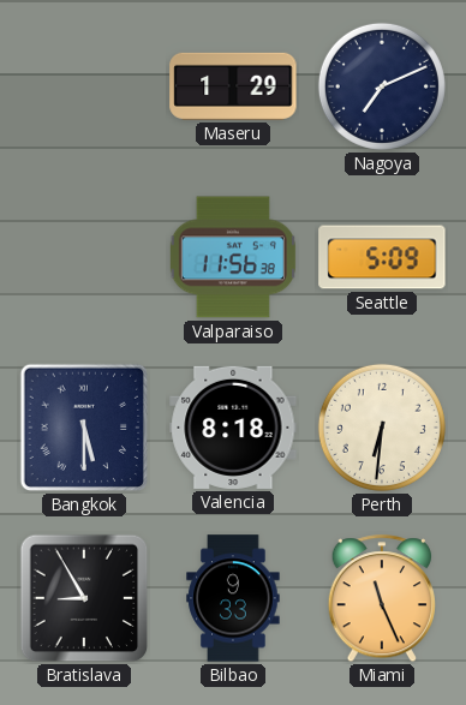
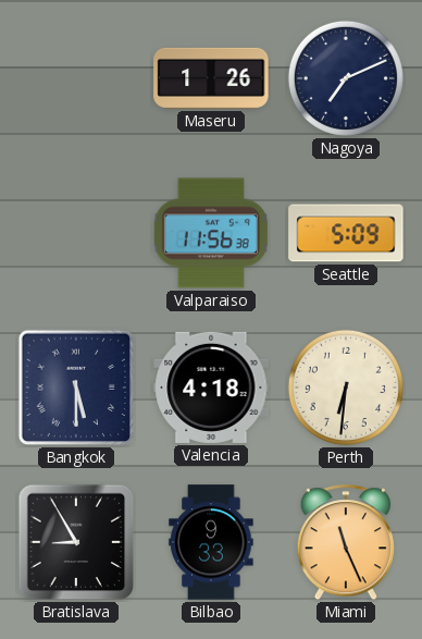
Maseru: 1:29 -> 1:26
Valencia: 8:18 -> 4:18
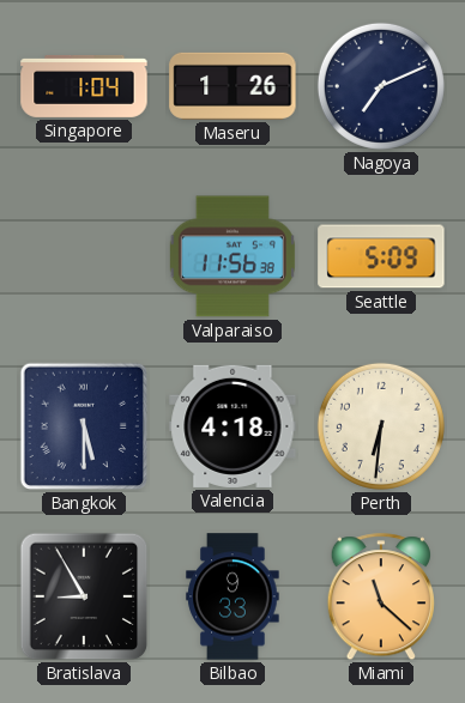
Singapore: none -> 1:04
Miami: 11:26 -> 11:22
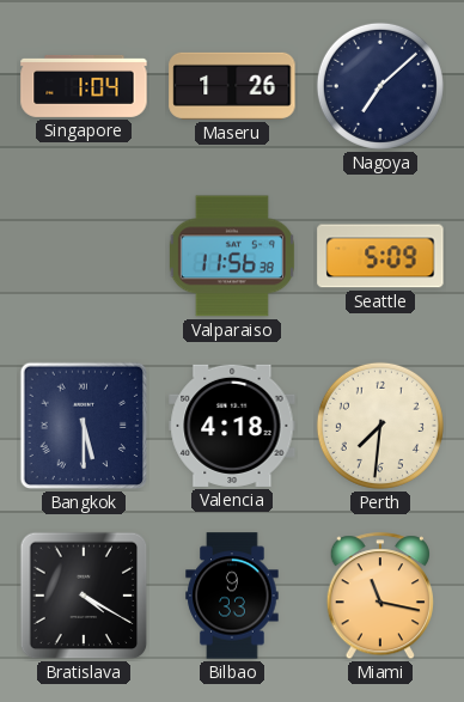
Nagoya: 7:11 -> 7:08
Perth: 6:31 -> 7:31
Bratislava: 8:55 -> 4:20
Miami: 11:22 -> 11:17
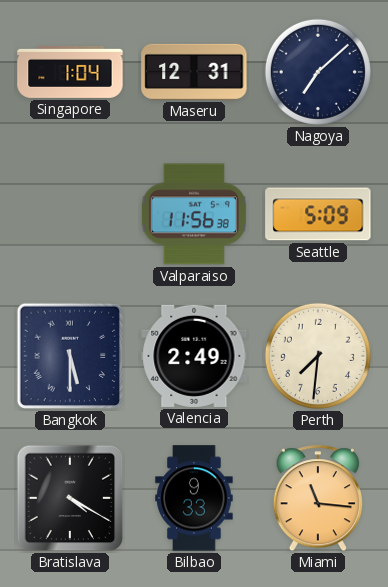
Maseru: 1:26 -> 12:31
Valencia: 4:18 -> 2:49
Miami: 11:17 -> 11:16
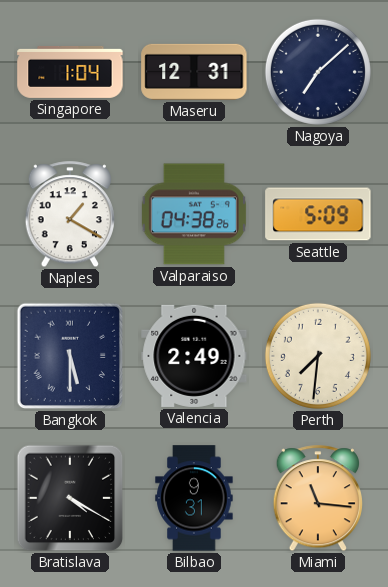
Naples: none -> 1:20
Valparaiso: 11:56 -> 04:38
Bilbao: 9:33 -> 9:31
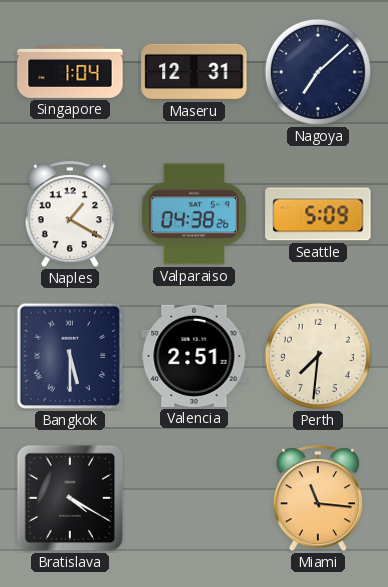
Valencia: 2:49 -> 2:51
Bilbao: 9:31 -> none
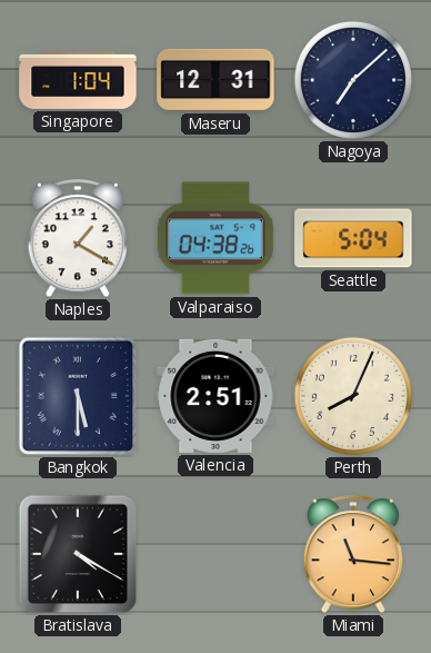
Seattle: 5:09 -> 5:04
Perth: 7:31 -> 8:04
